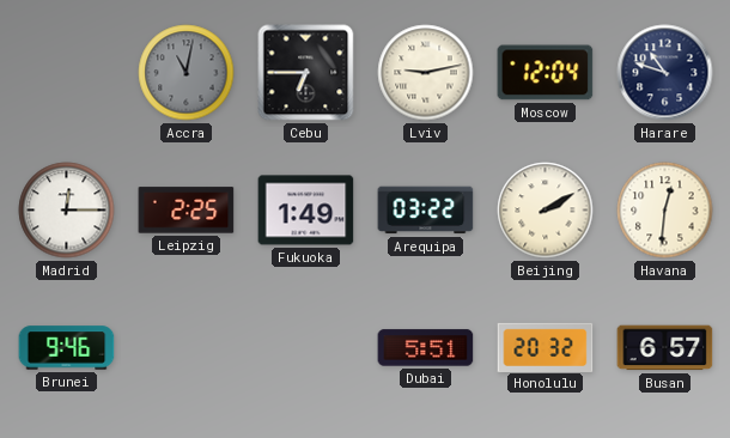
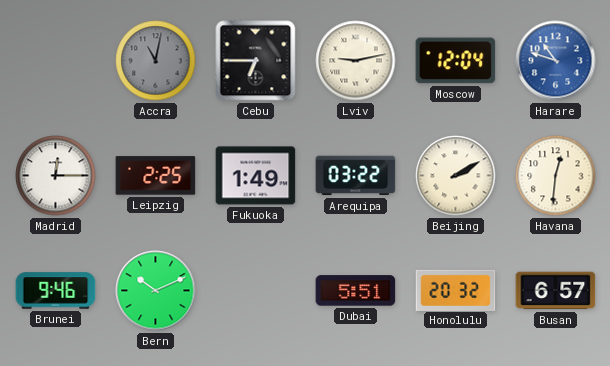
Harare dial: navy -> blue
Bern: none -> 10:11
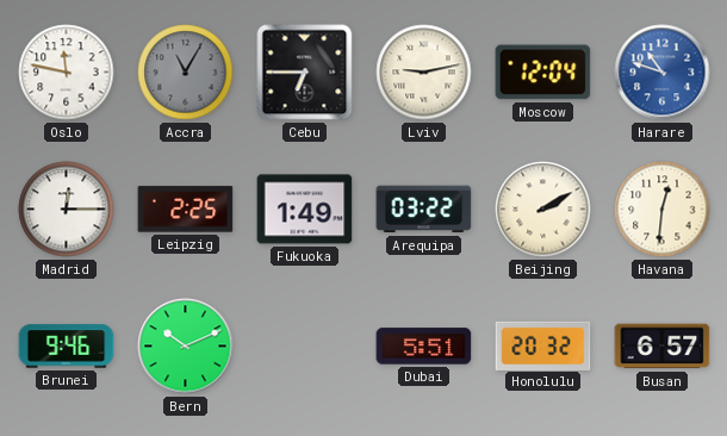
Oslo: none -> 11:47
Accra: 11:02 -> 11:05
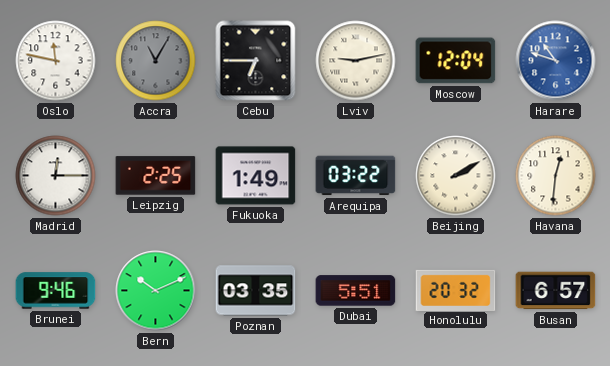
Poznan: none -> 03:35
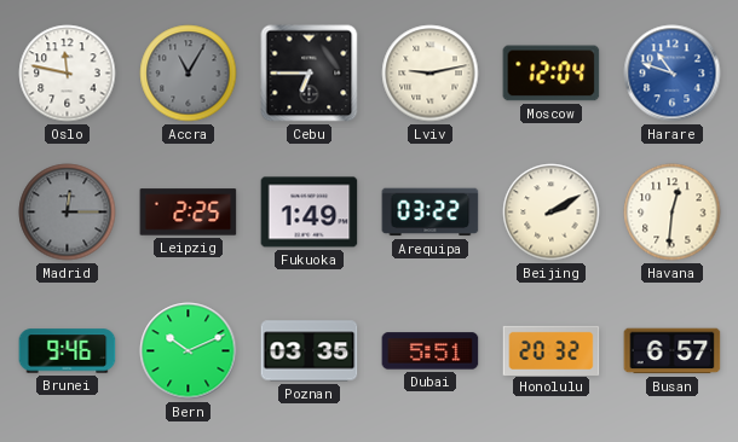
Madrid dial: white -> grey
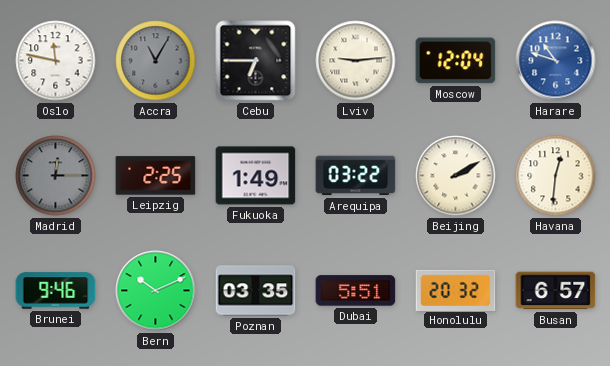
Lviv: 9:13 -> 9:14
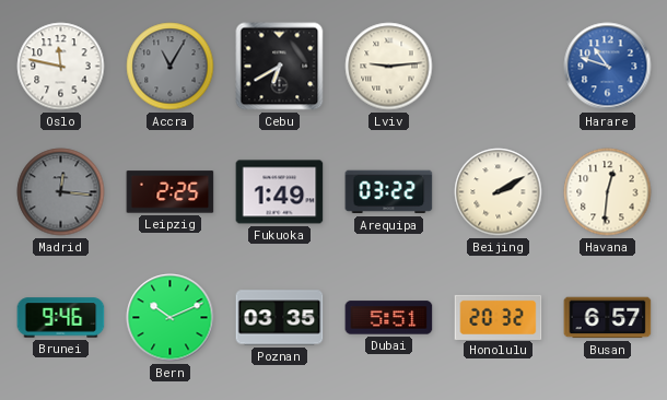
Cebu: 6:45 -> 6:40
Moscow: 12:04 -> none
Madrid: 12:15 -> 12:16
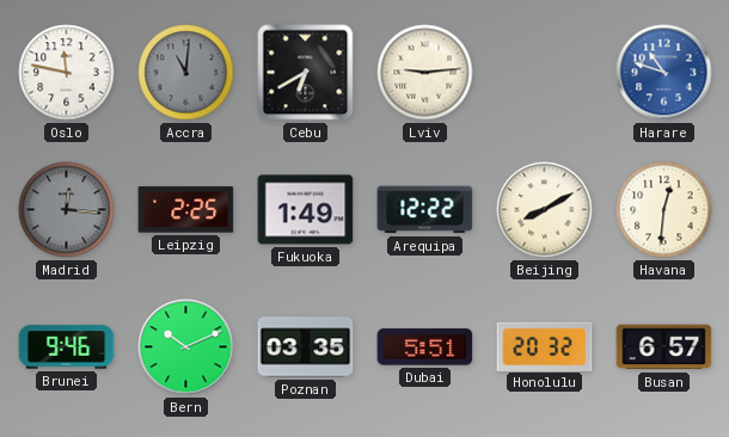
Accra: 11:05 -> 11:01
Arequipa: 03:22 -> 12:22
Beijing: 2:10 -> 8:10
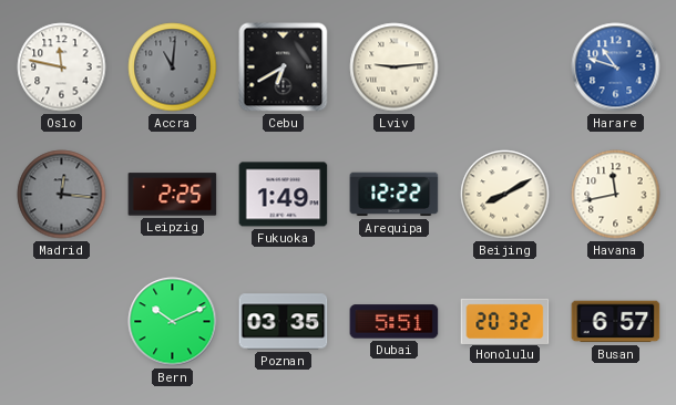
Havana: 12:31 -> 11:43
Brunei: 9:46 -> none
